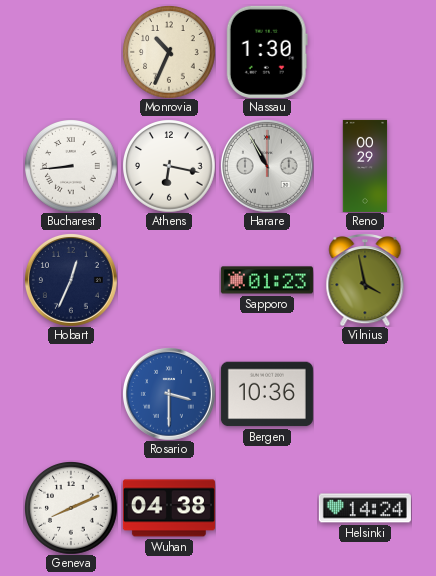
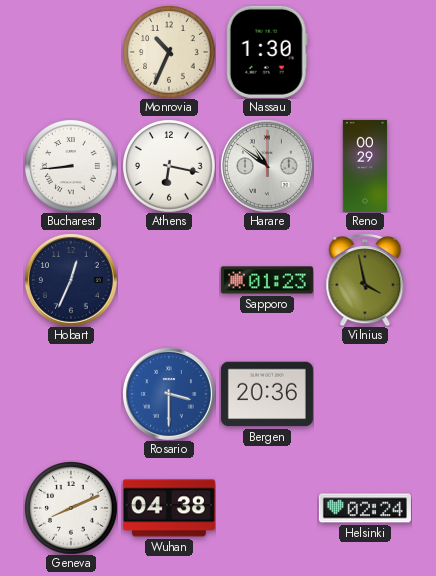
Harare: 10:55 -> 10:51
Bergen: 10:36 -> 20:36
Helsinki: 14:24 -> 02:24
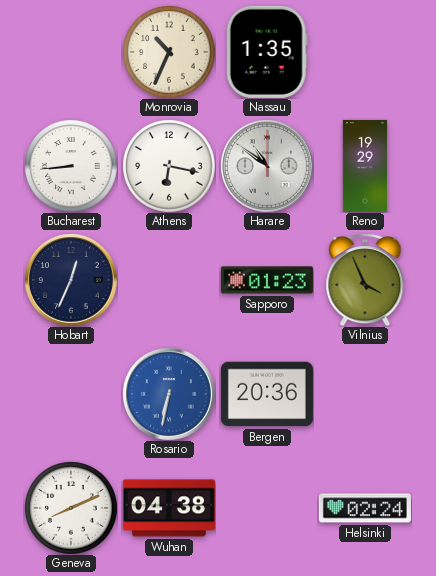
Nassau: 1:30 -> 1:35
Reno: 00:29 -> 19:29
Vilnius: 3:58 -> 3:56
Rosario: 3:30 -> 6:32
